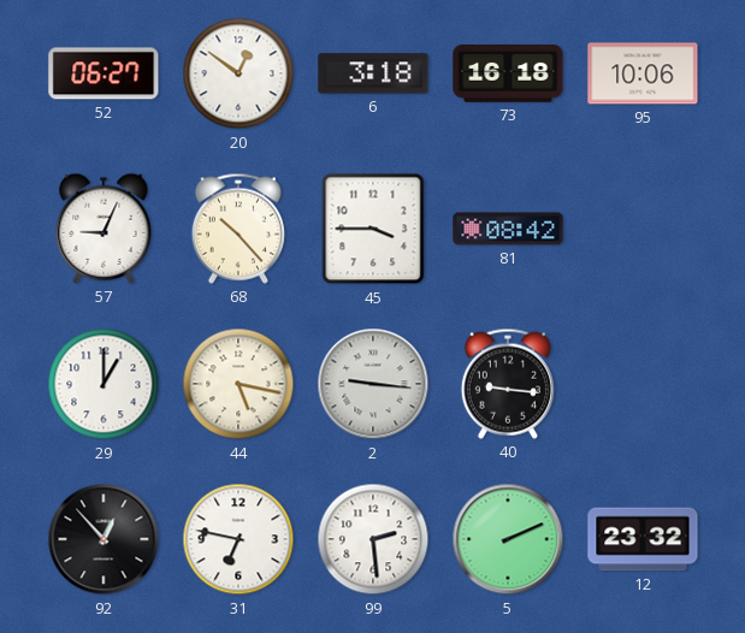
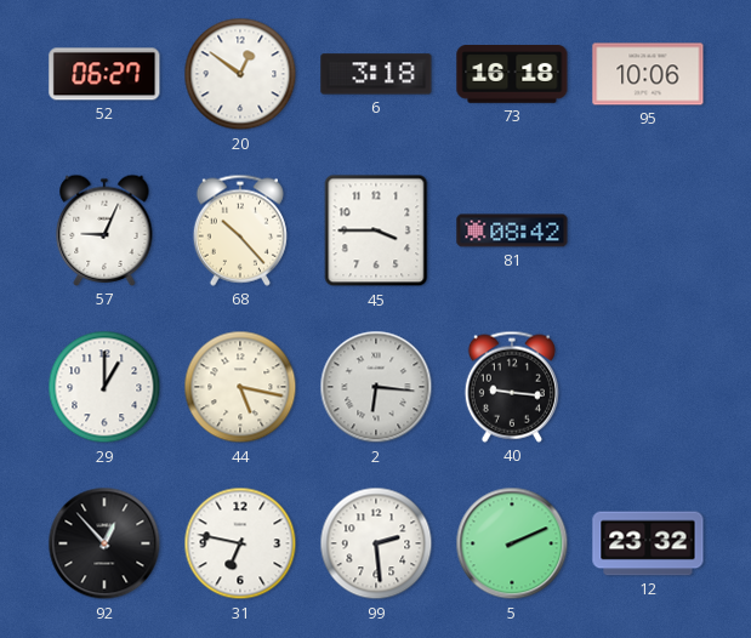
2: 9:16 -> 6:16
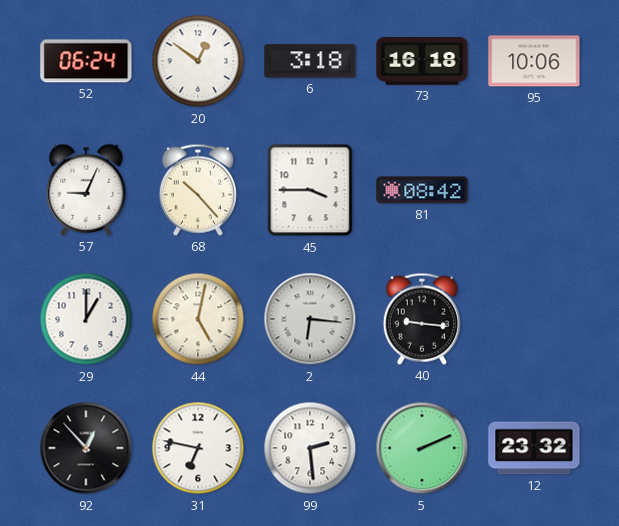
52: 06:27 -> 06:24
44: 5:17 -> 5:02
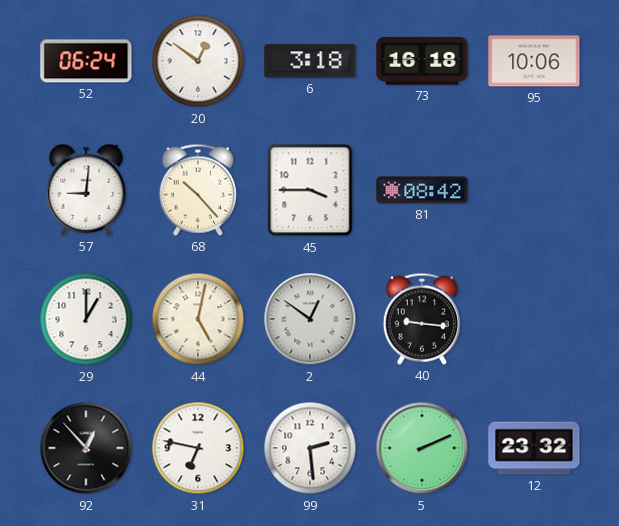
57: 9:04 -> 9:01
2: 6:16 -> 12:51
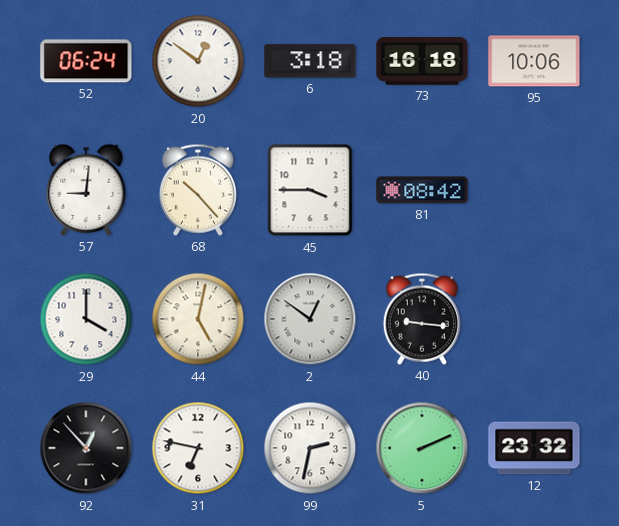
29: 1:00 -> 4:00
99: 2:29 -> 2:32
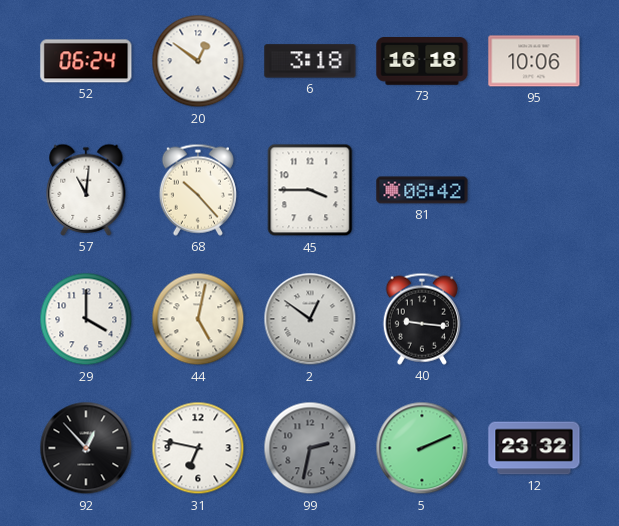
57: 9:01 -> 11:01
99 dial: white -> grey
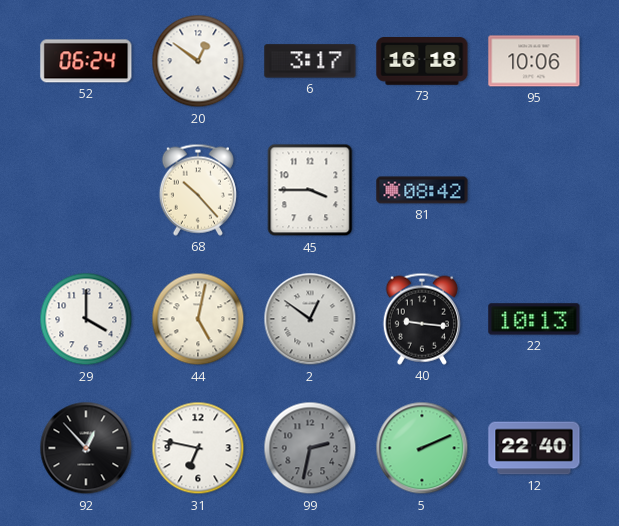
6: 3:18 -> 3:17
57: 11:01 -> none
22: none -> 10:13
12: 23:32 -> 22:40
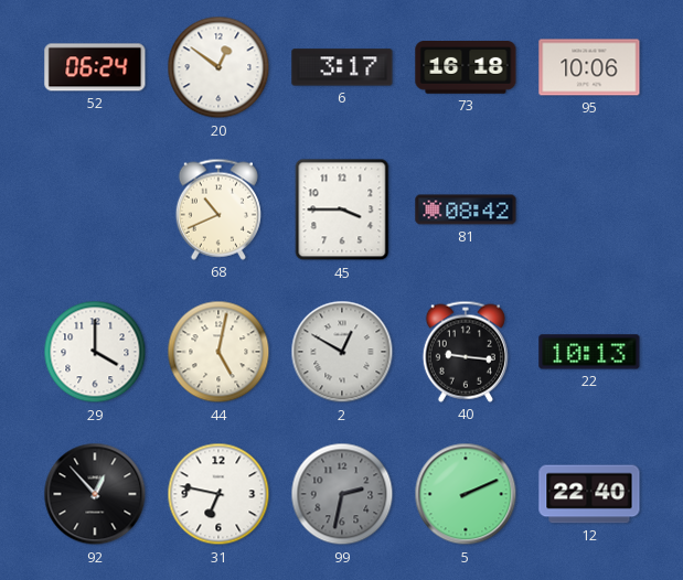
68: 10:23 -> 10:41
2: 12:51 -> 12:50
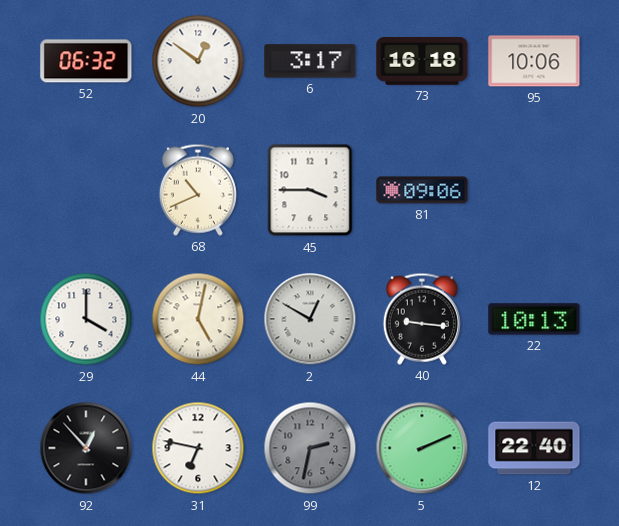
52: 06:24 -> 06:32
81: 08:42 -> 09:06
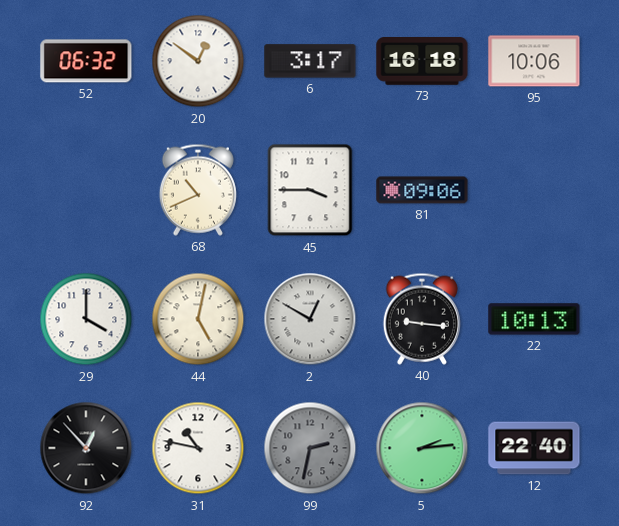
31: 6:47 -> 10:47
5: 2:11 -> 2:14
